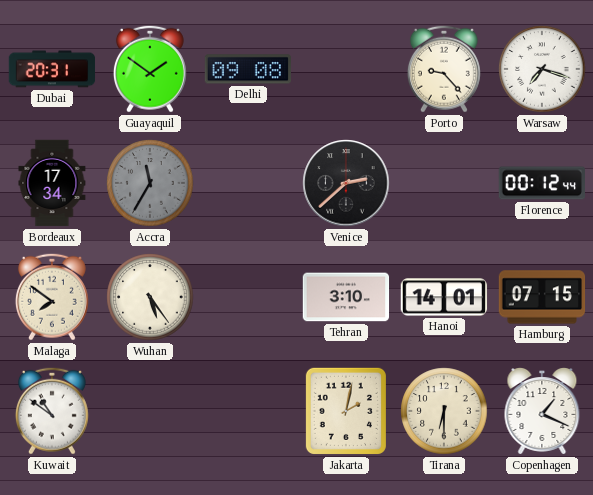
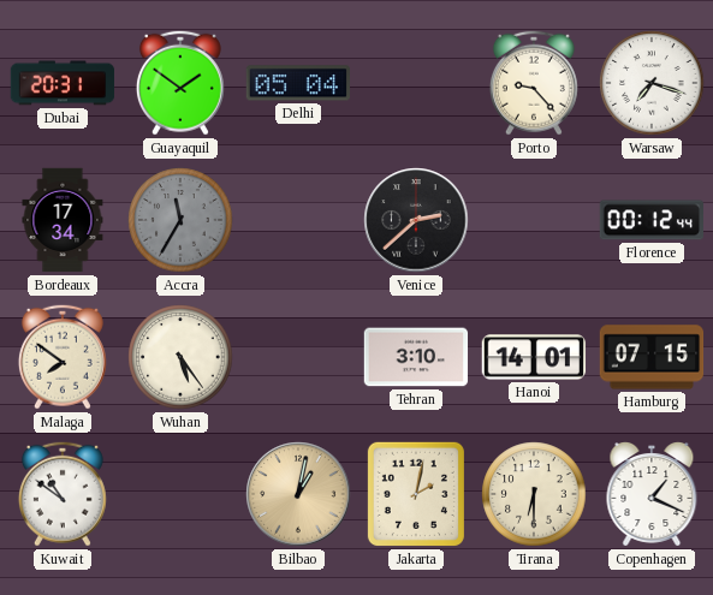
Delhi: 09:08 -> 05:04
Bilbao: none -> 1:02
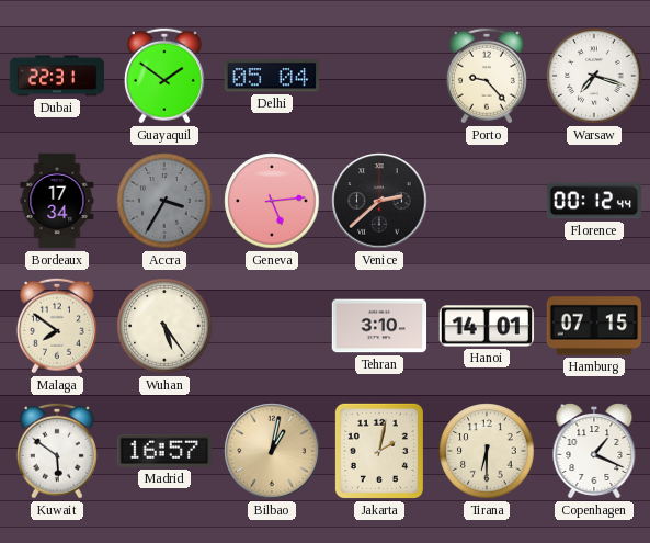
Dubai: 20:31 -> 22:31
Accra: 11:35 -> 3:35
Geneva: none -> 5:14
Kuwait: 10:51 -> 5:51
Madrid: none -> 16:57
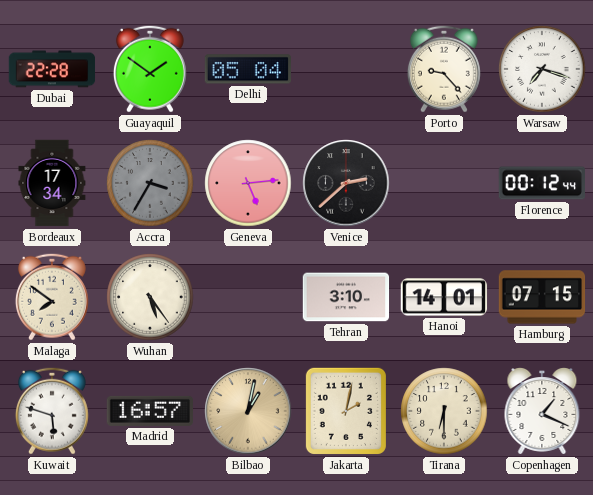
Dubai: 22:31 -> 22:28
Kuwait: 5:51 -> 5:48
